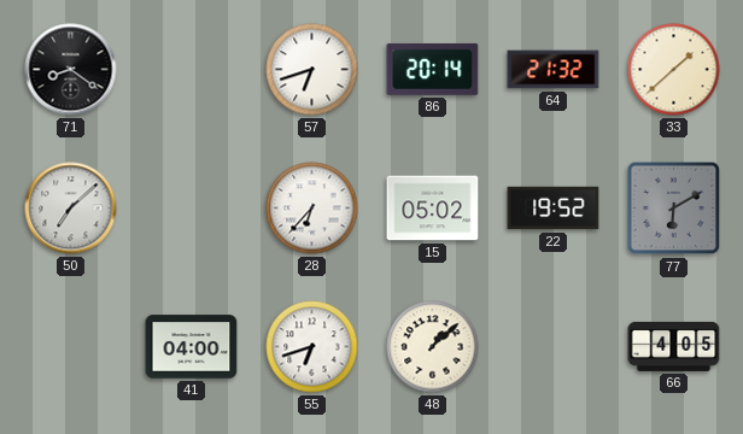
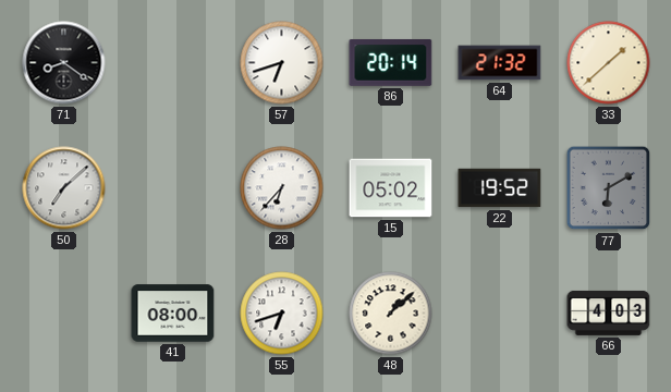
41: 04:00 -> 08:00
66: 4:05 -> 4:03
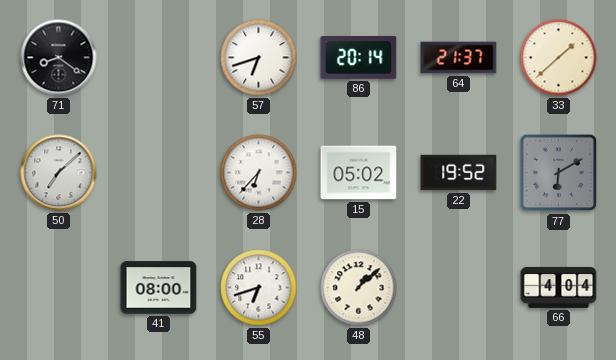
64: 21:32 -> 21:37
66: 4:03 -> 4:04
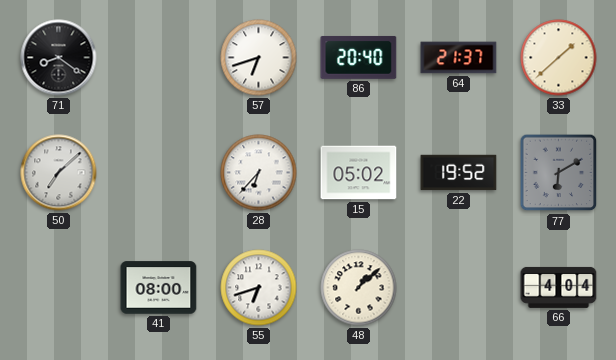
86: 20:14 -> 20:40
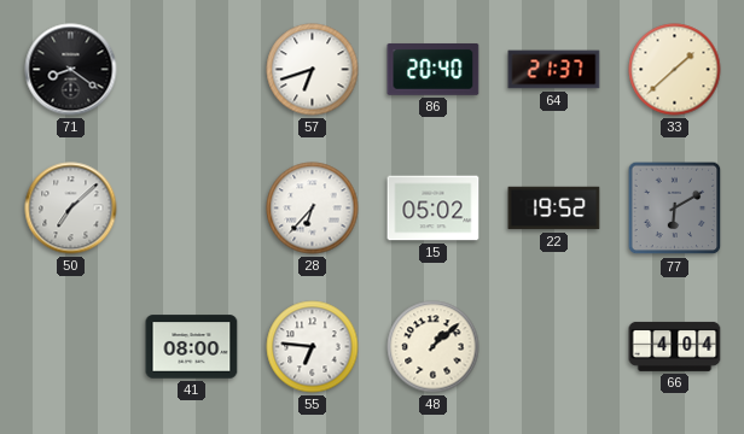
55: 6:42 -> 6:46
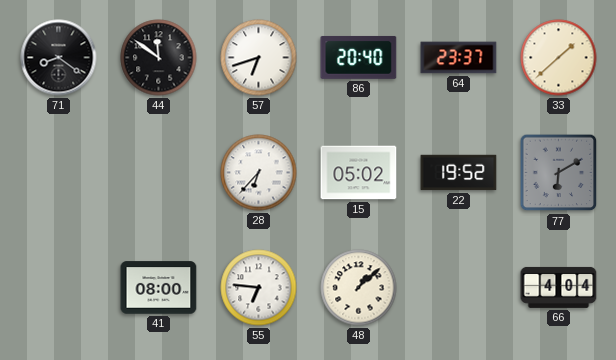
44: none -> 11:51
64: 21:37 -> 23:37
50: 7:08 -> none
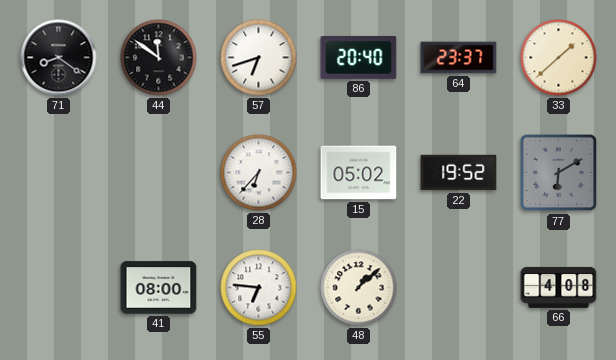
66: 4:04 -> 4:08
